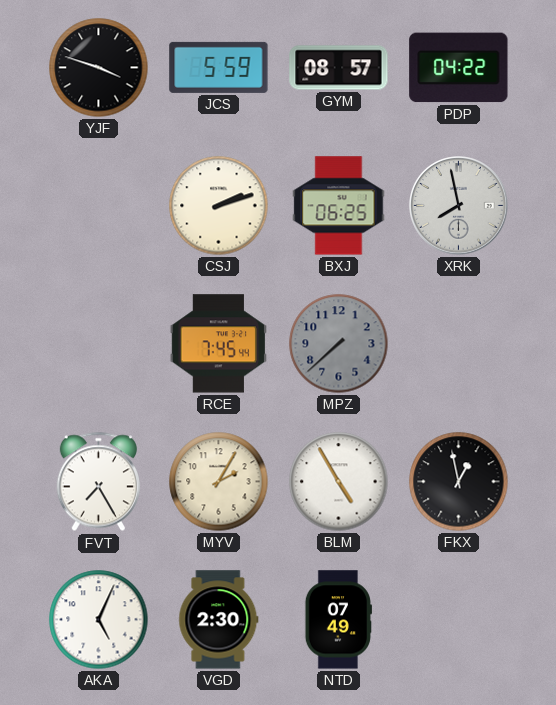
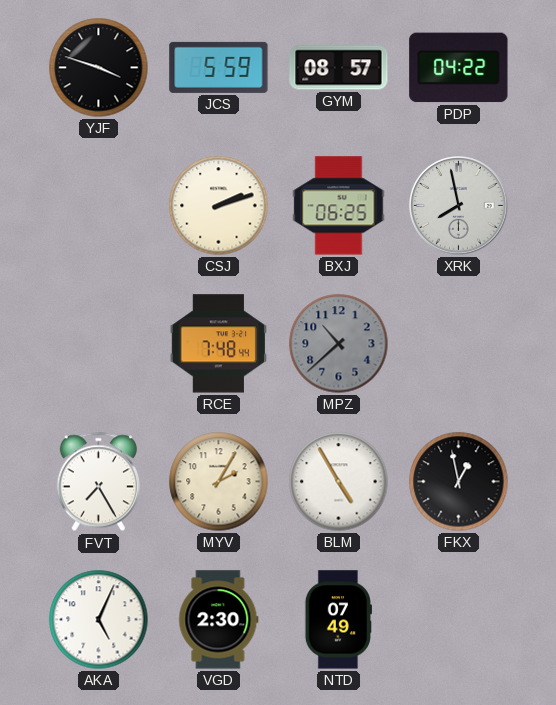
RCE: 7:45 -> 7:48
MPZ: 7:38 -> 10:38
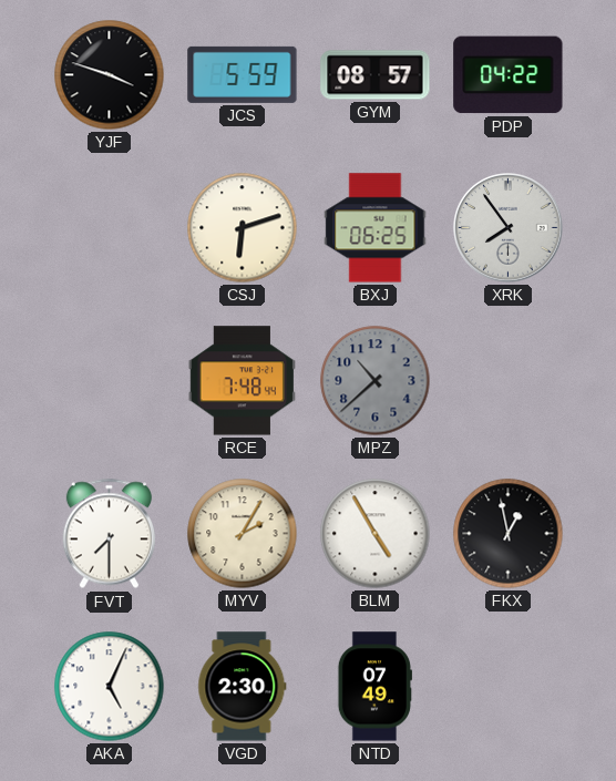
CSJ: 2:12 -> 6:12
XRK: 7:58 -> 7:54
FVT: 7:25 -> 7:30
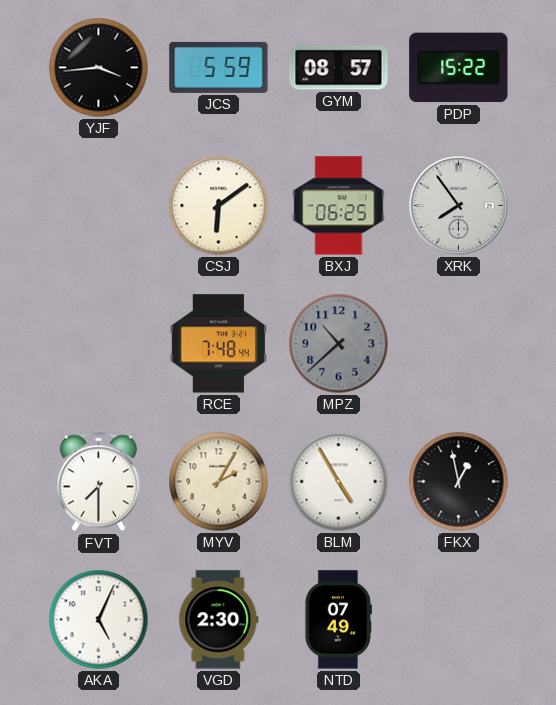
YJF: 3:48 -> 3:44
PDP: 04:22 -> 15:22
CSJ: 6:12 -> 6:09
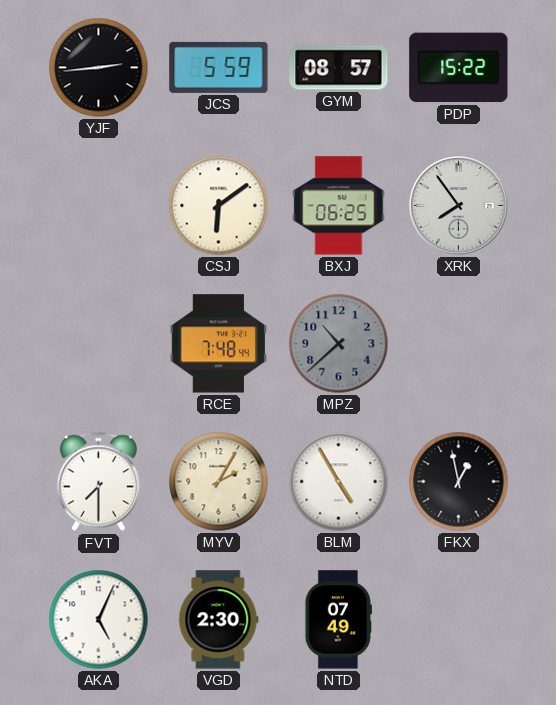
YJF: 3:44 -> 2:44
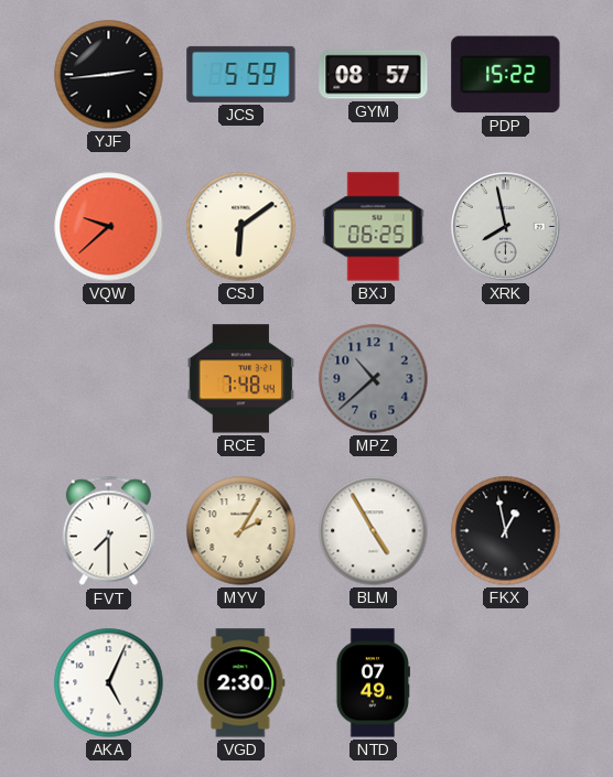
VQW: none -> 9:38
XRK: 7:54 -> 7:58
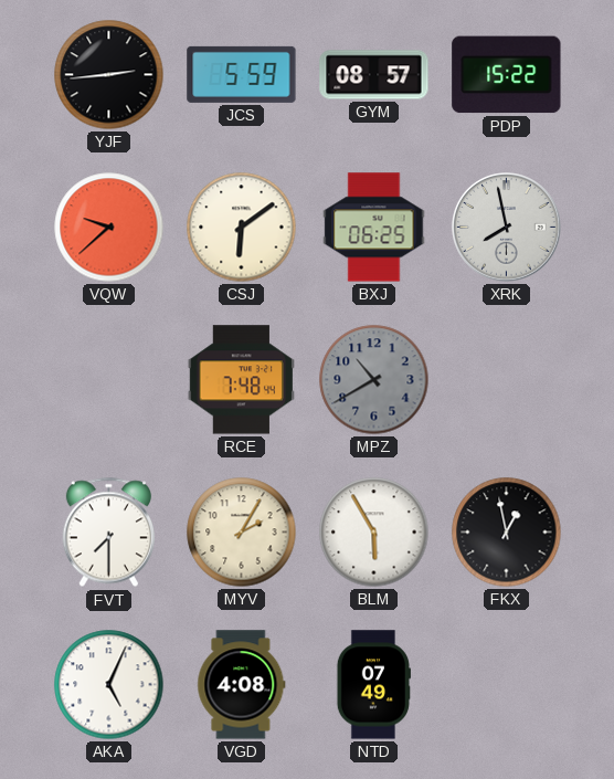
MPZ: 10:38 -> 10:40
BLM: 4:55 -> 5:55
VGD: 2:30 -> 4:08
